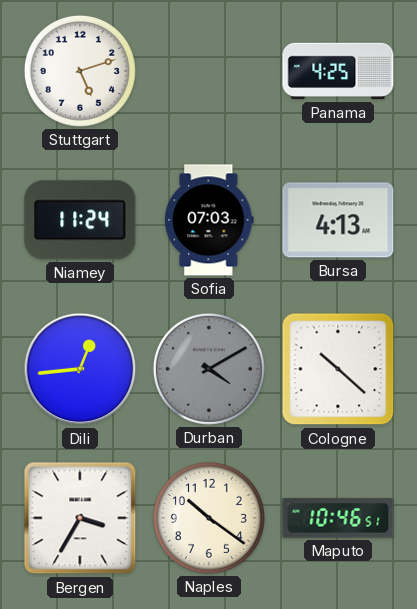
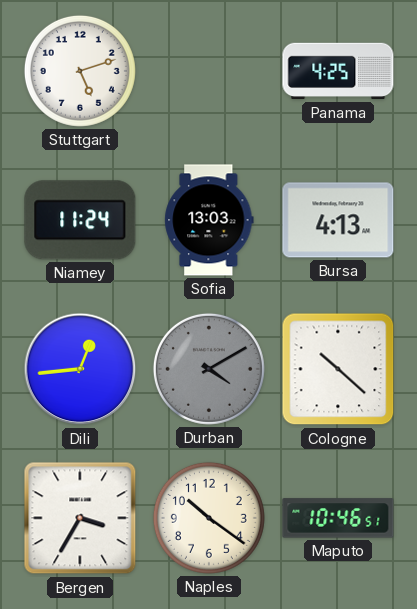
Sofia: 07:03 -> 13:03
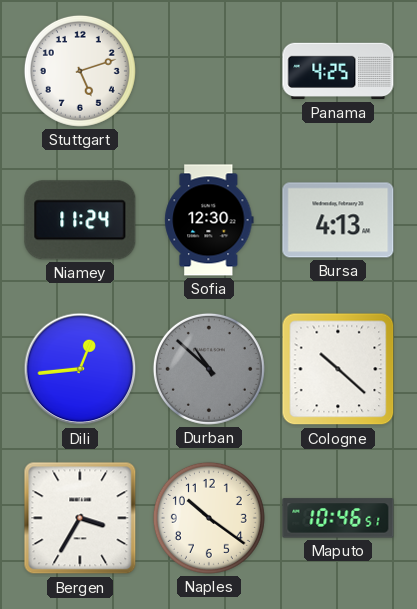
Sofia: 13:03 -> 12:30
Durban: 4:10 -> 10:52
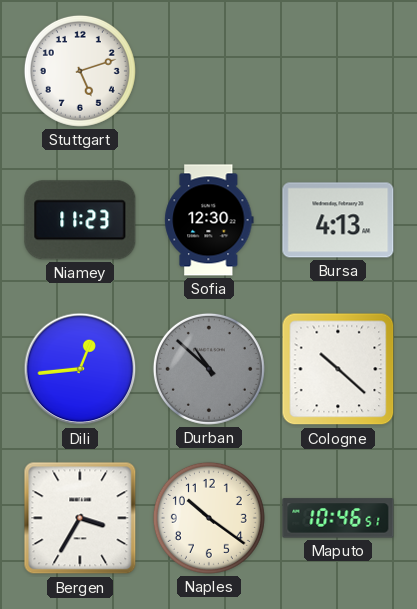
Panama: 4:25 -> none
Niamey: 11:24 -> 11:23
